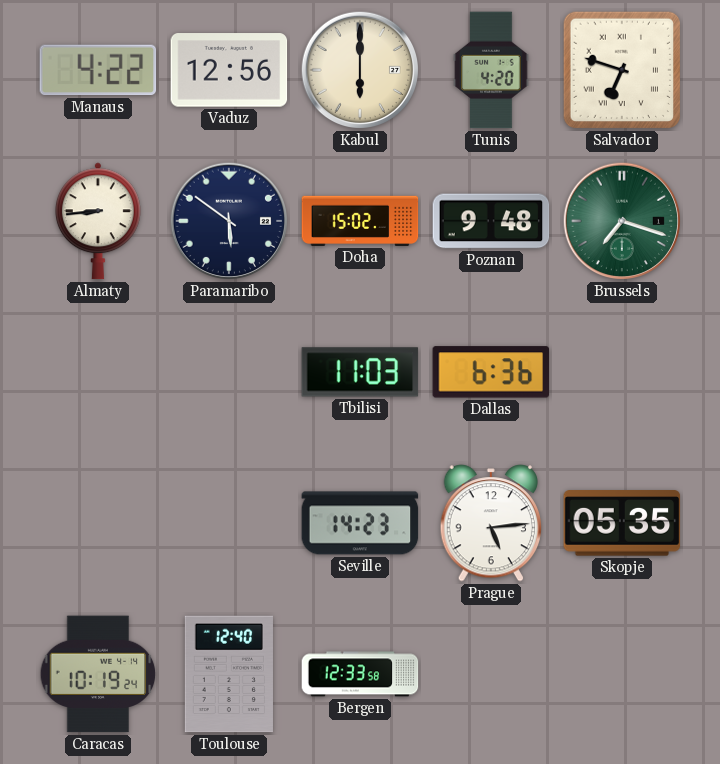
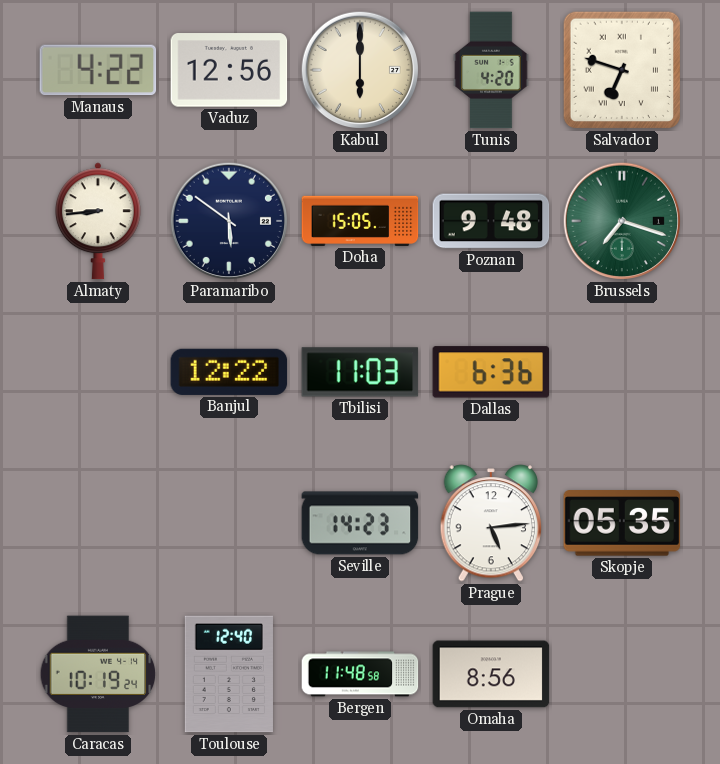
Doha: 15:02 -> 15:05
Banjul: none -> 12:22
Bergen: 12:33 -> 11:48
Omaha: none -> 8:56
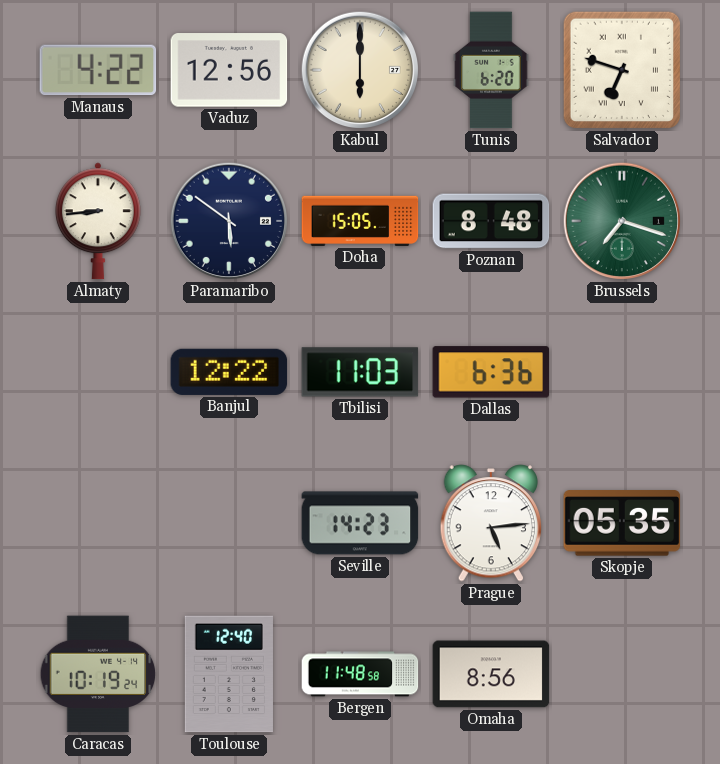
Tunis: 4:20 -> 6:20
Poznan: 9:48 -> 8:48
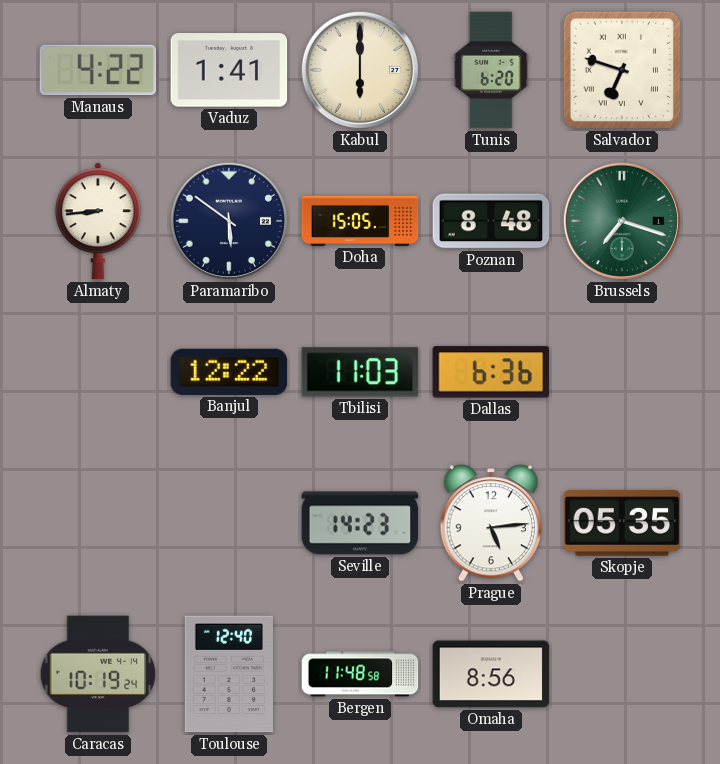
Vaduz: 12:56 -> 1:41
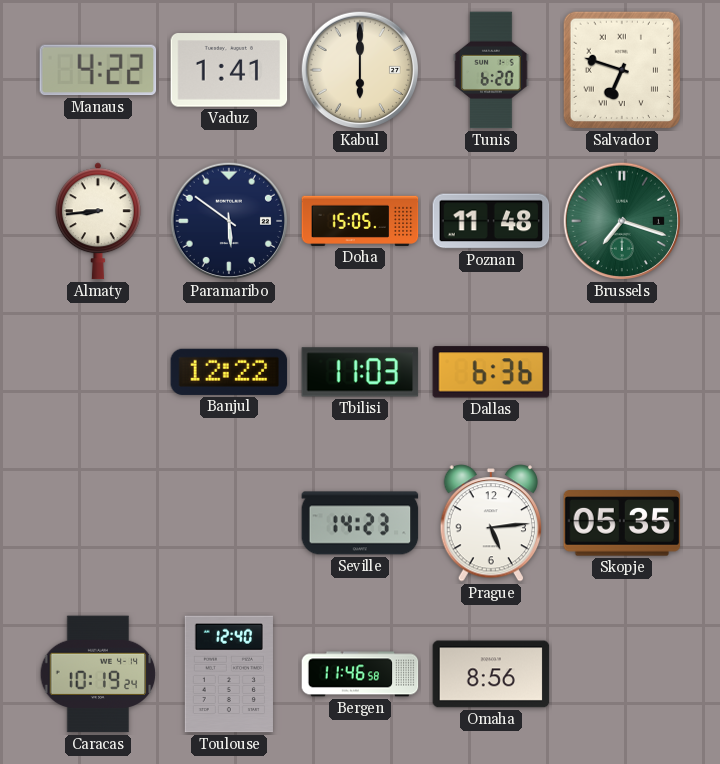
Poznan: 8:48 -> 11:48
Bergen: 11:48 -> 11:46
